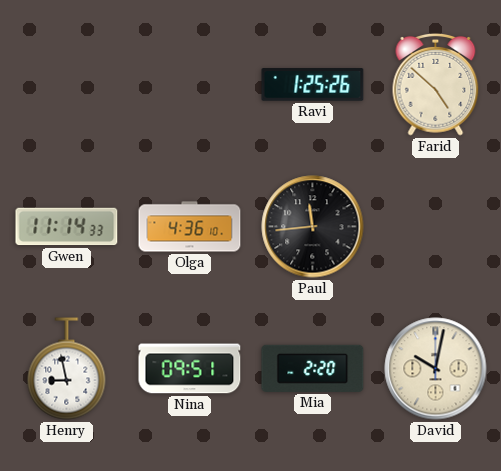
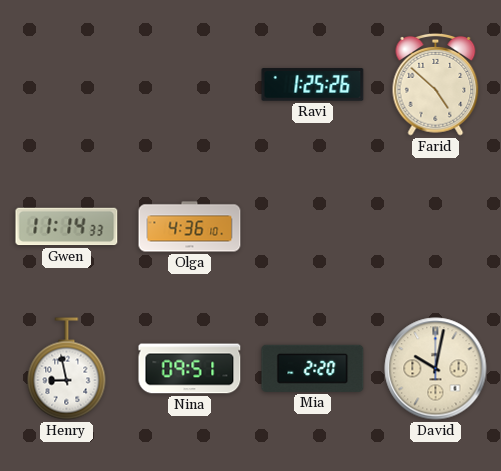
Paul: 11:44 -> none
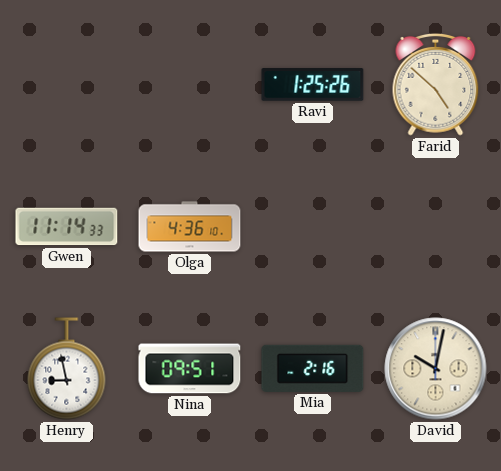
Mia: 2:20 -> 2:16
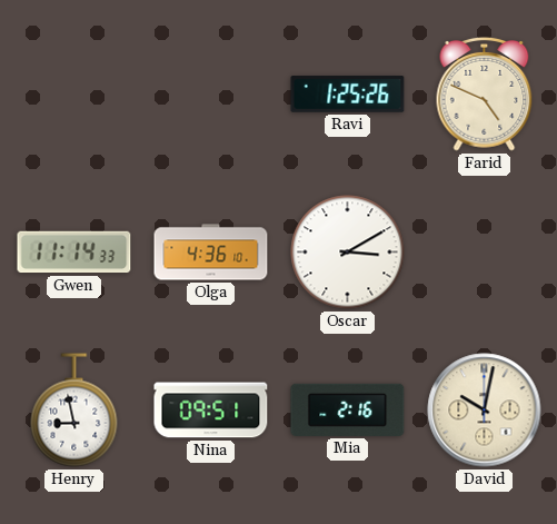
Farid: 4:52 -> 4:49
Oscar: none -> 3:10
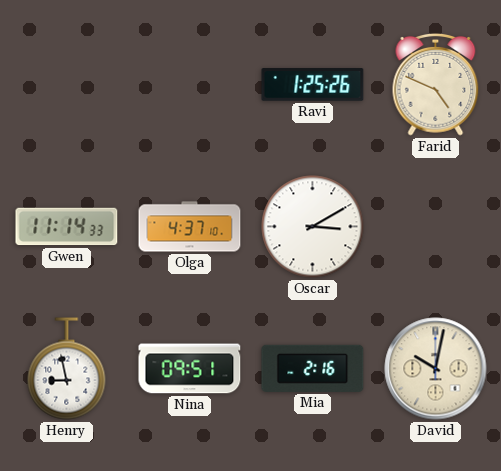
Olga: 4:36 -> 4:37
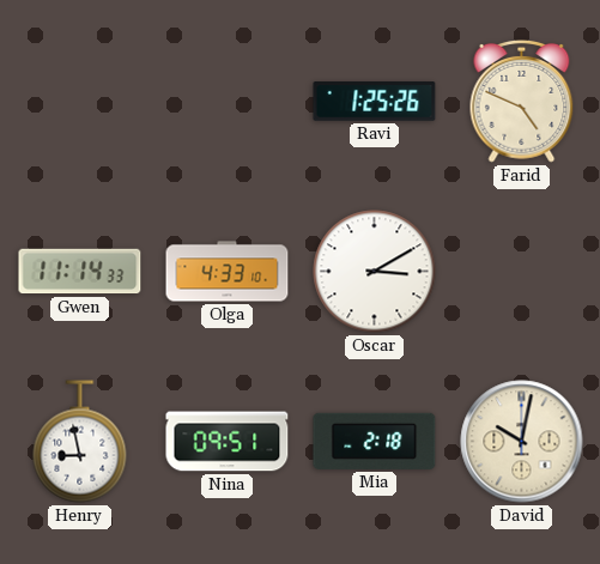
Olga: 4:37 -> 4:33
Mia: 2:16 -> 2:18
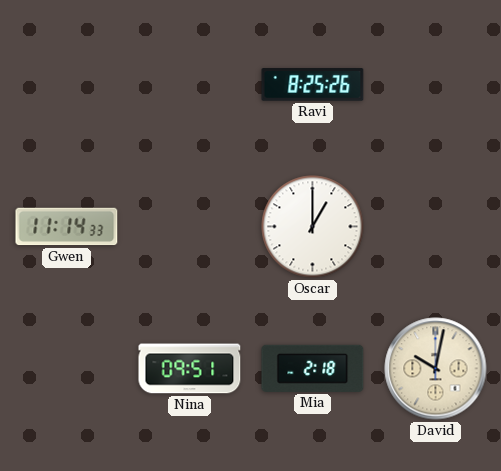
Ravi: 1:25 -> 8:25
Farid: 4:49 -> none
Olga: 4:33 -> none
Oscar: 3:10 -> 1:00
Henry: 8:58 -> none
